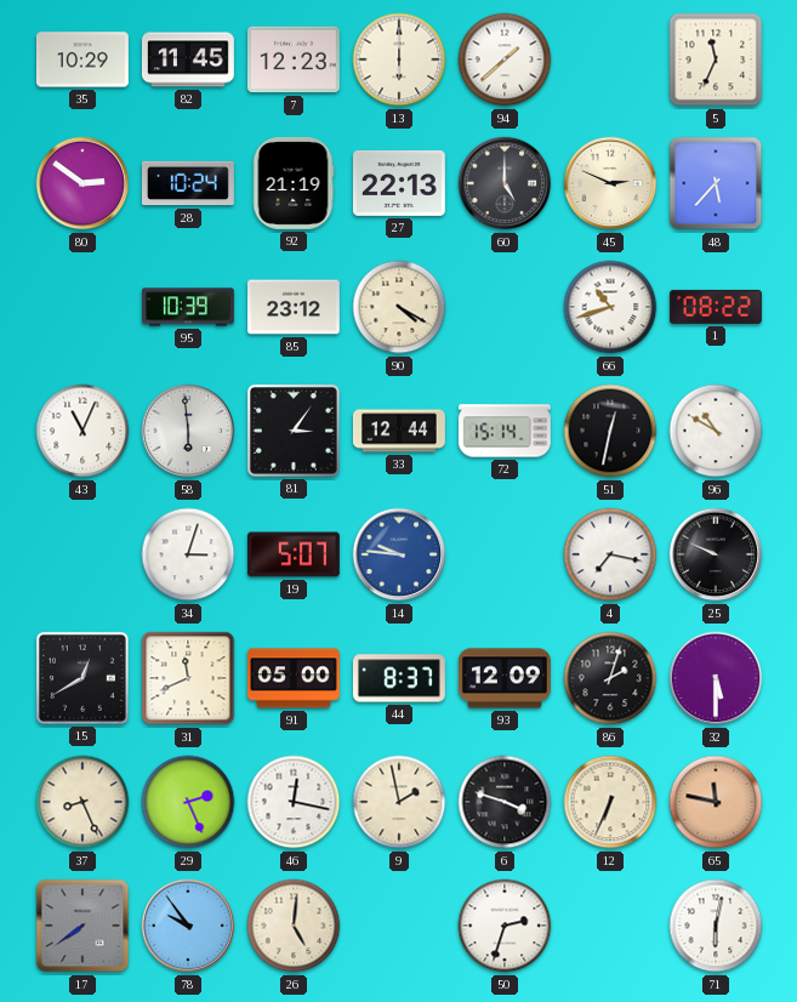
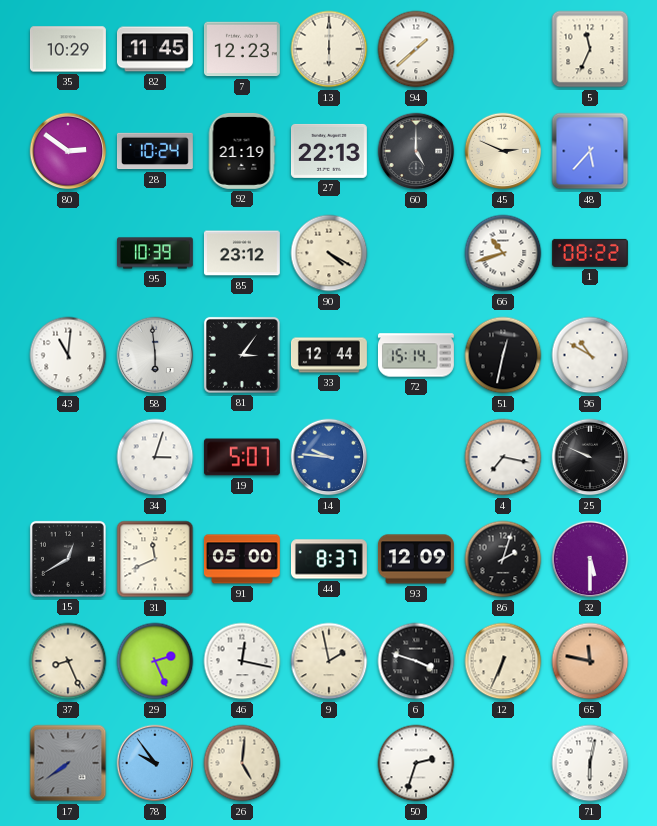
43: 11:04 -> 11:01
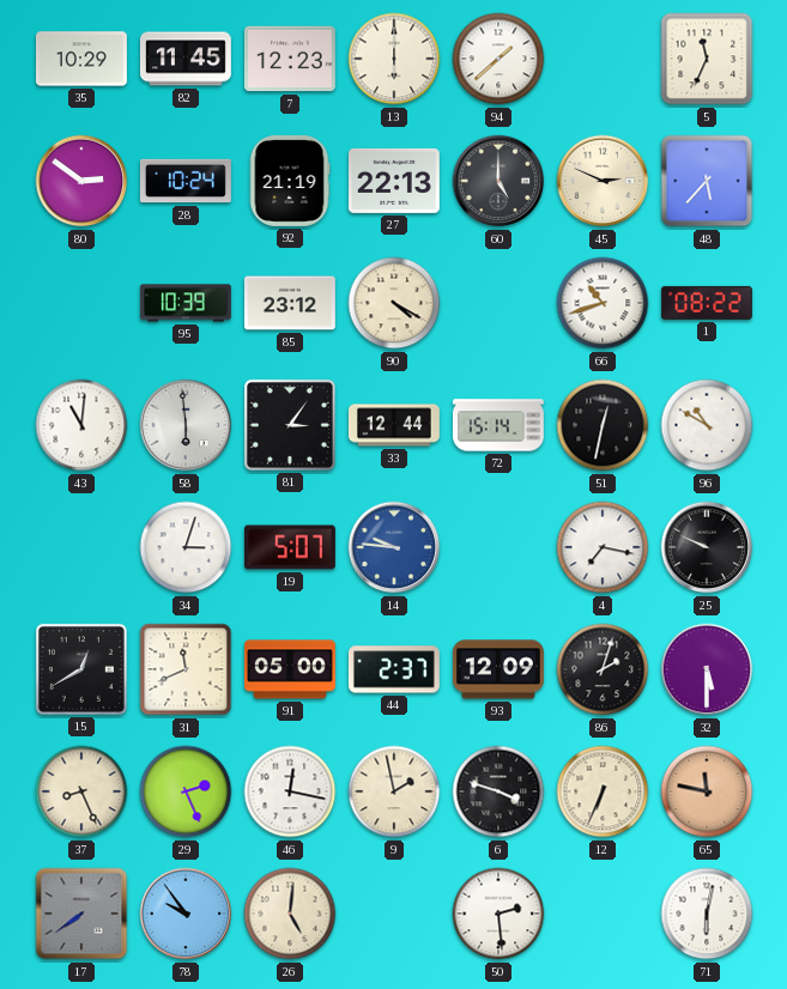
44: 8:37 -> 2:37
50: 2:33 -> 2:29
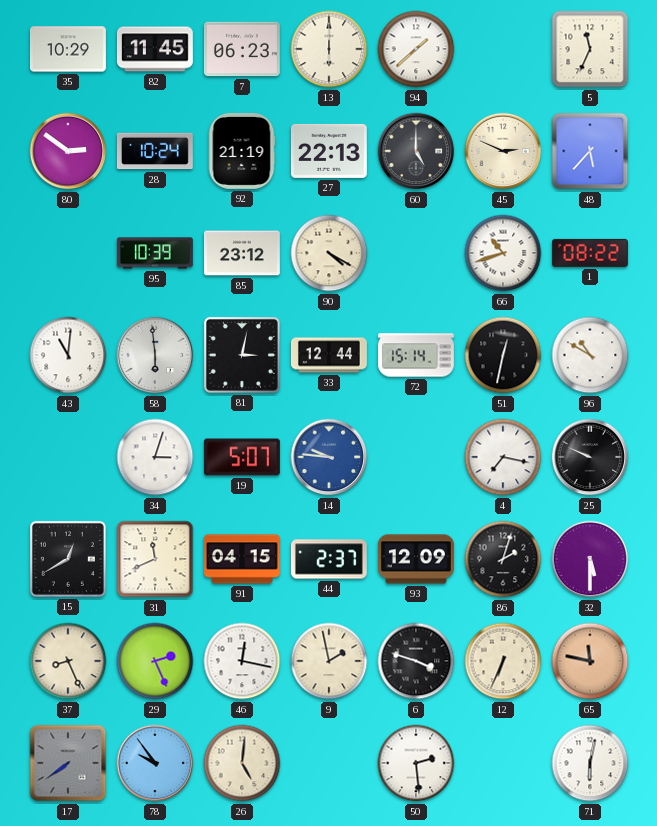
7: 12:23 -> 06:23
81: 3:06 -> 3:02
91: 05:00 -> 04:15
